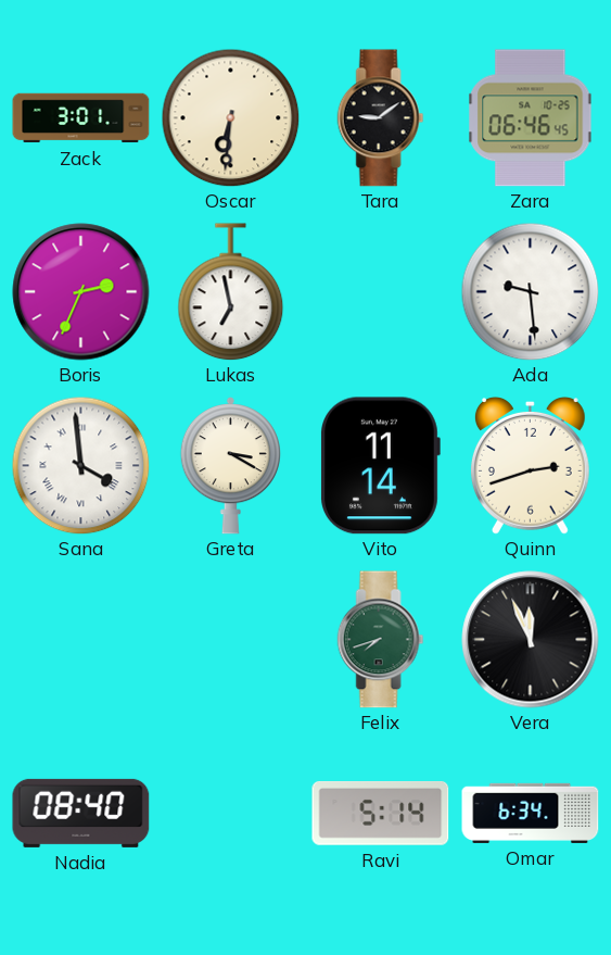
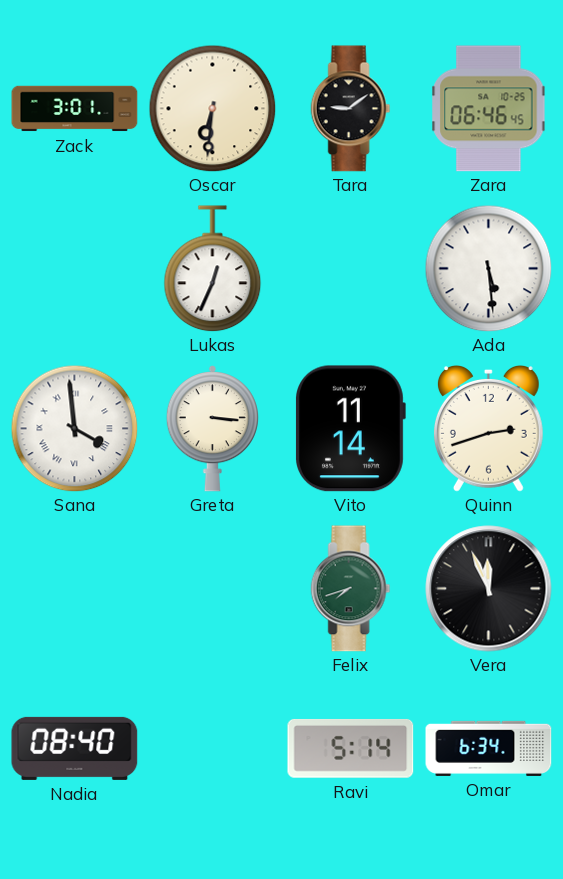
Boris: 2:34 -> none
Lukas: 6:58 -> 12:34
Ada: 9:29 -> 5:29
Greta: 3:20 -> 3:16
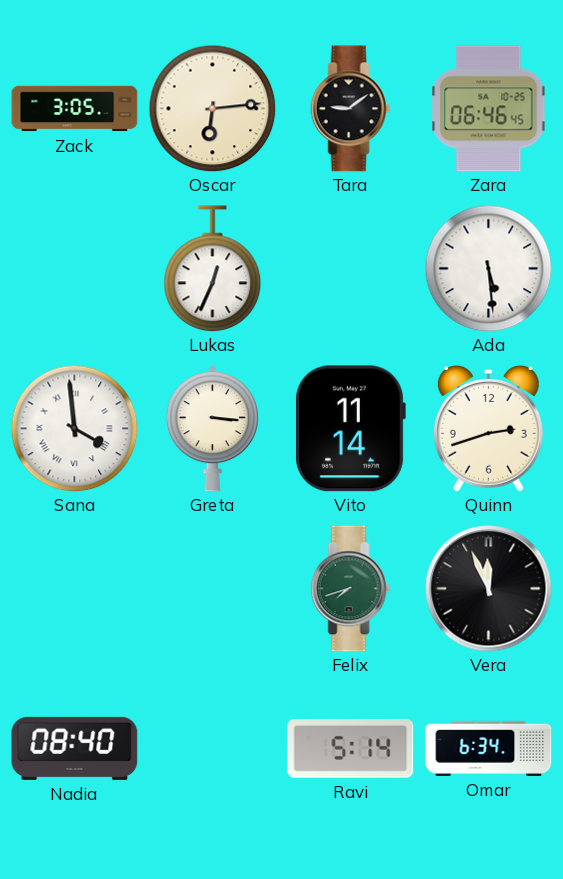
Zack: 3:01 -> 3:05
Oscar: 6:31 -> 6:14
